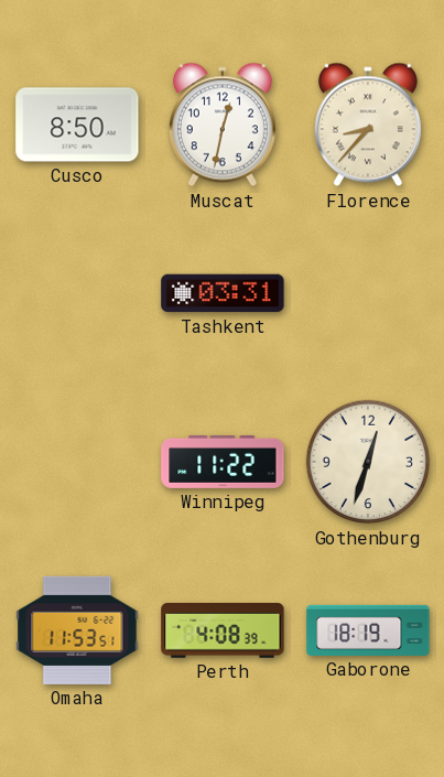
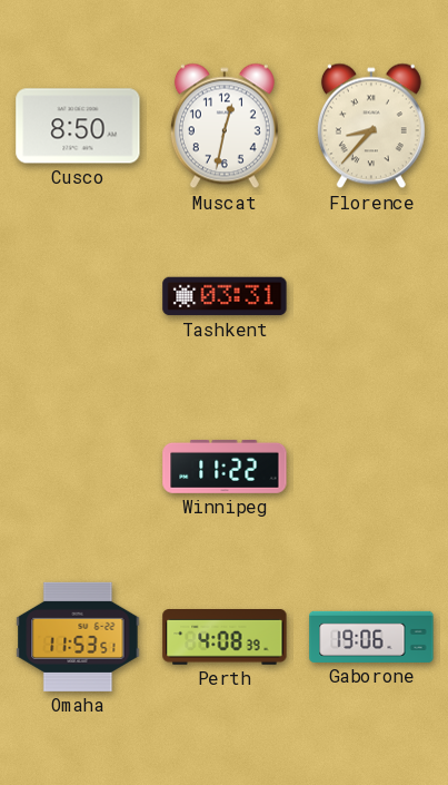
Gothenburg: 12:33 -> none
Gaborone: 18:19 -> 19:06
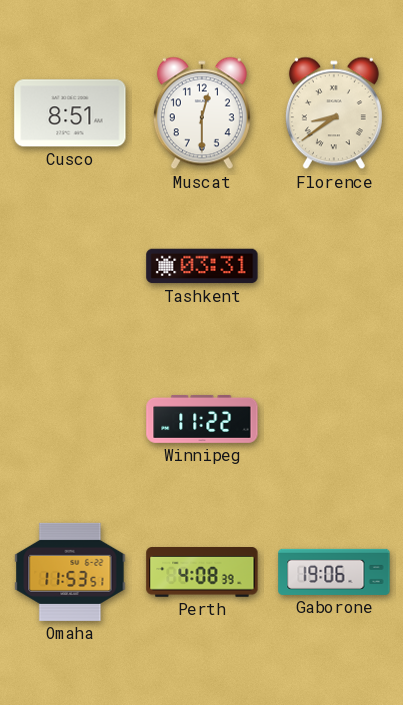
Cusco: 8:50 -> 8:51
Muscat: 12:32 -> 12:30
Florence: 8:37 -> 8:39
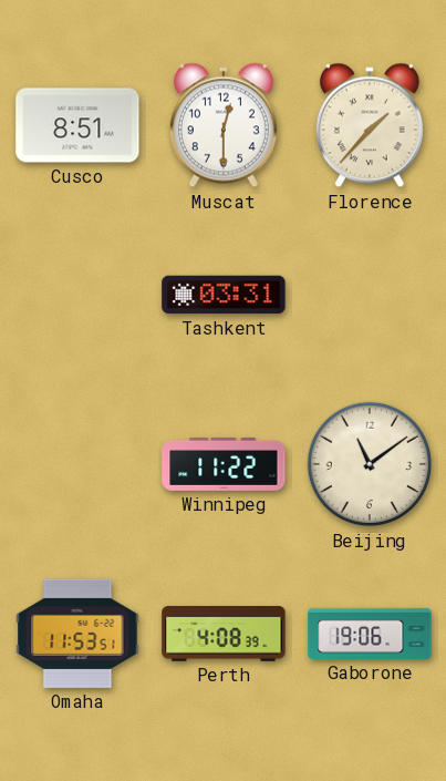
Florence: 8:39 -> 1:37
Beijing: none -> 11:09
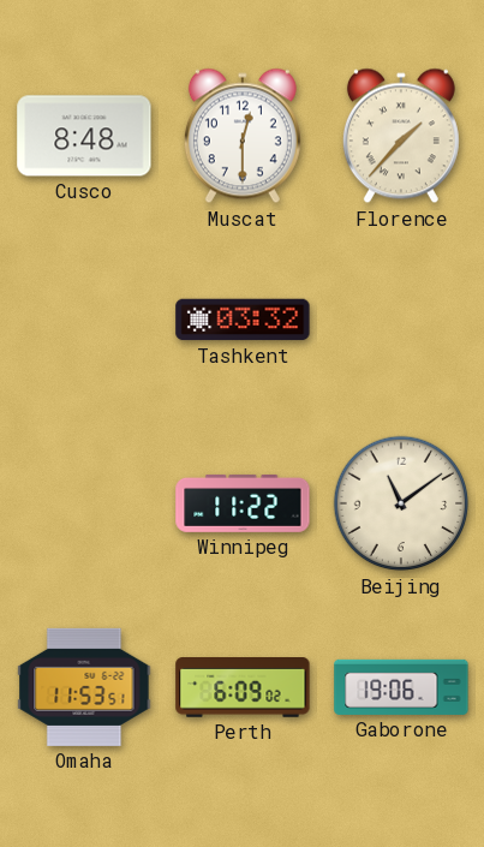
Cusco: 8:51 -> 8:48
Tashkent: 03:31 -> 03:32
Perth: 4:08 -> 6:09
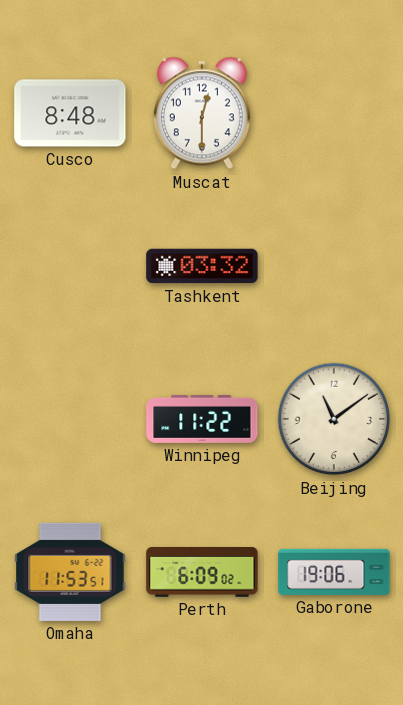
Florence: 1:37 -> none
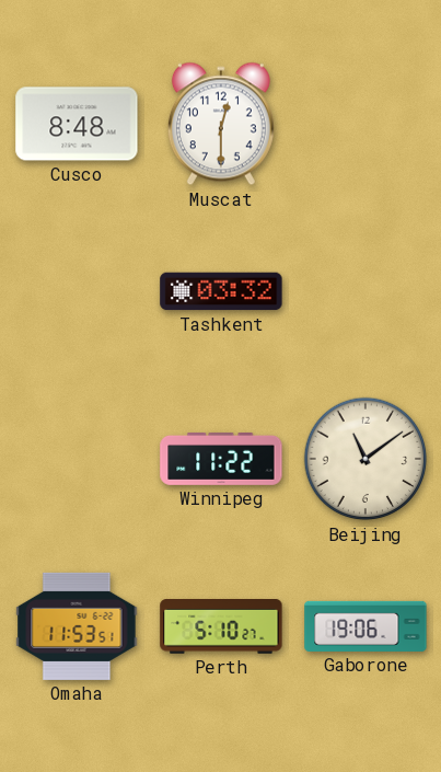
Perth: 6:09 -> 5:10
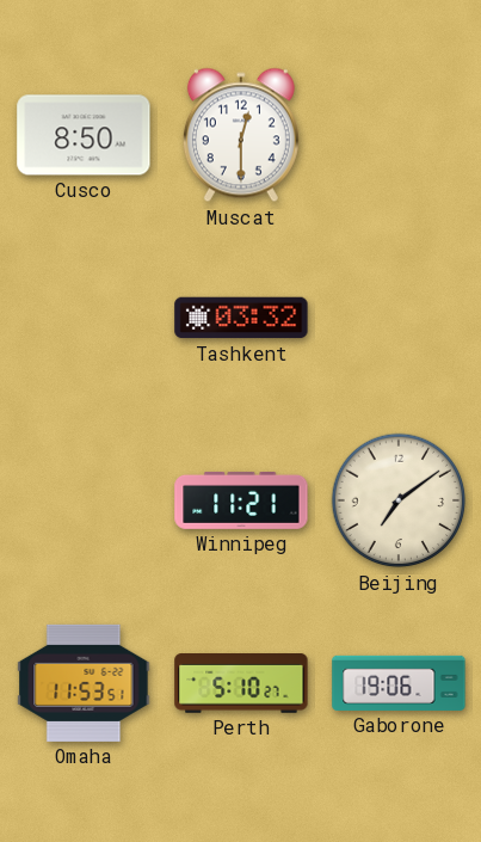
Cusco: 8:48 -> 8:50
Winnipeg: 11:22 -> 11:21
Beijing: 11:09 -> 7:09
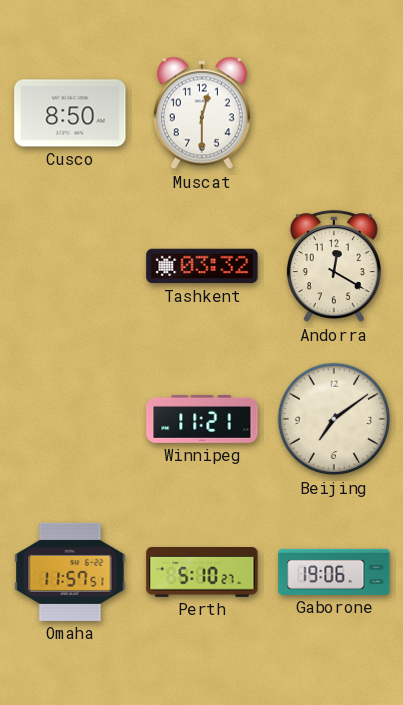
Andorra: none -> 12:20
Omaha: 11:53 -> 11:57
